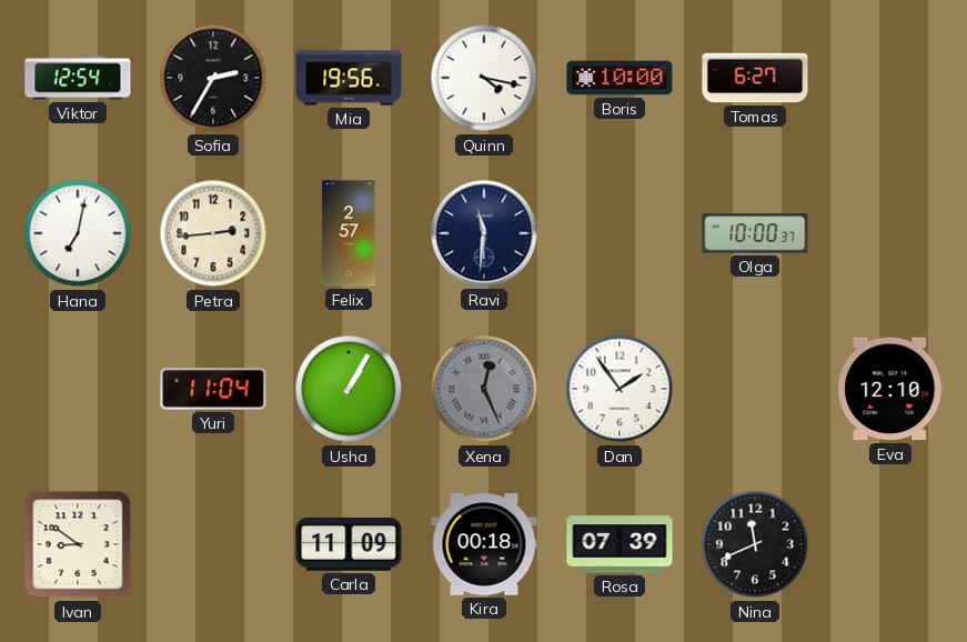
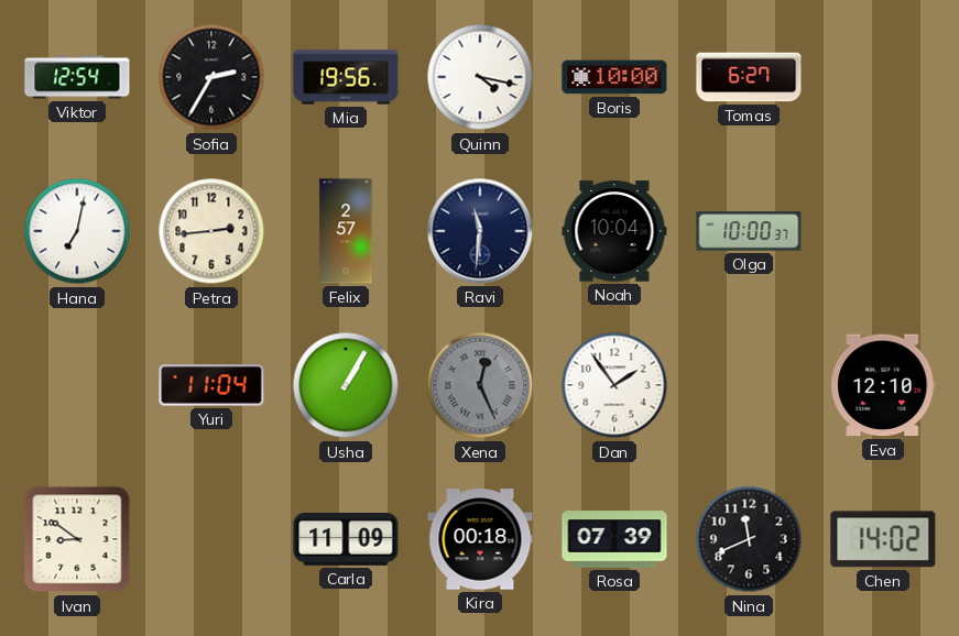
Noah: none -> 10:04
Chen: none -> 14:02
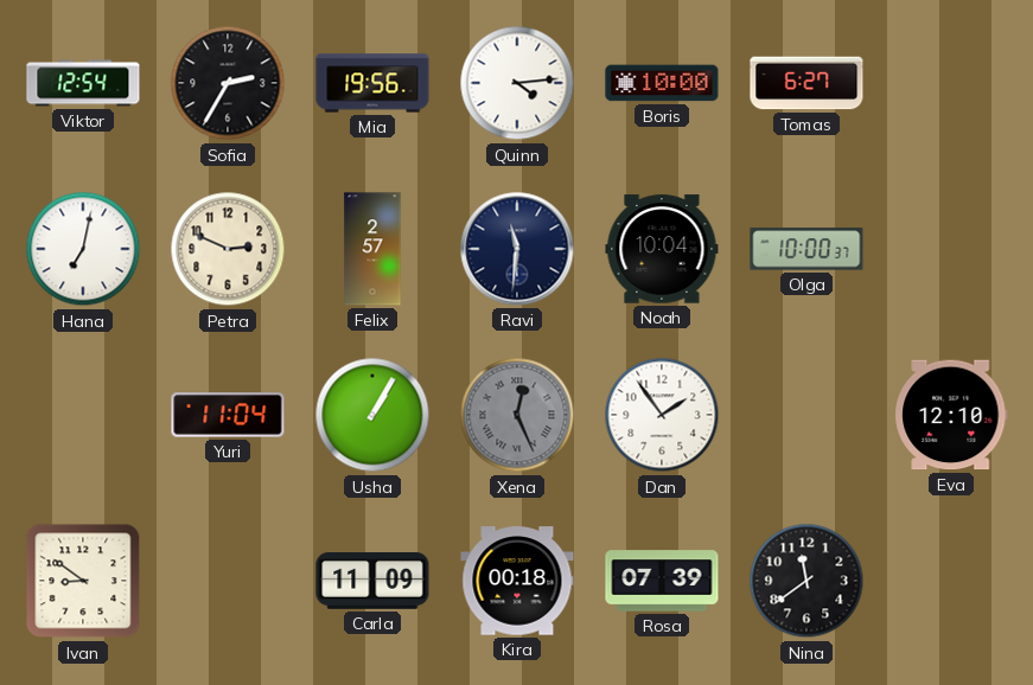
Quinn: 4:17 -> 4:14
Petra: 2:44 -> 2:49
Nina: 11:41 -> 11:39
Chen: 14:02 -> none
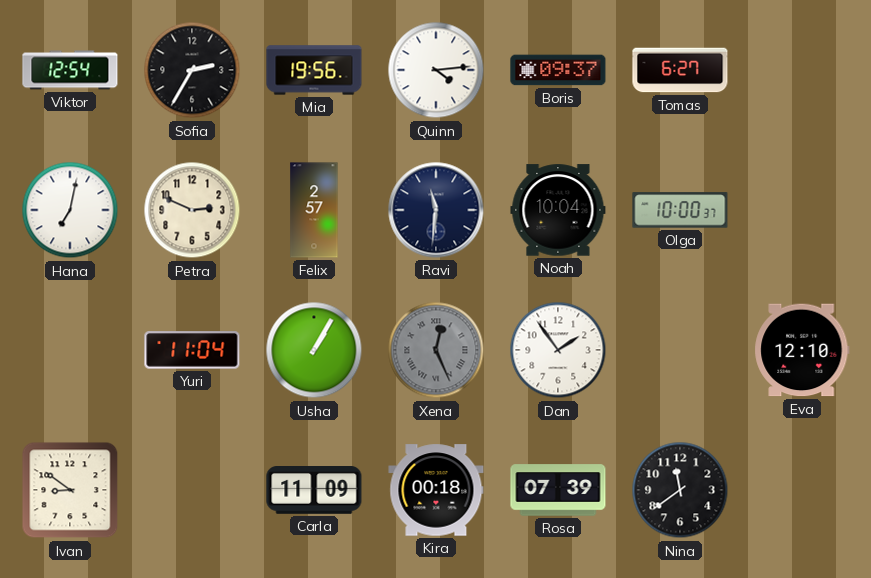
Boris: 10:00 -> 09:37
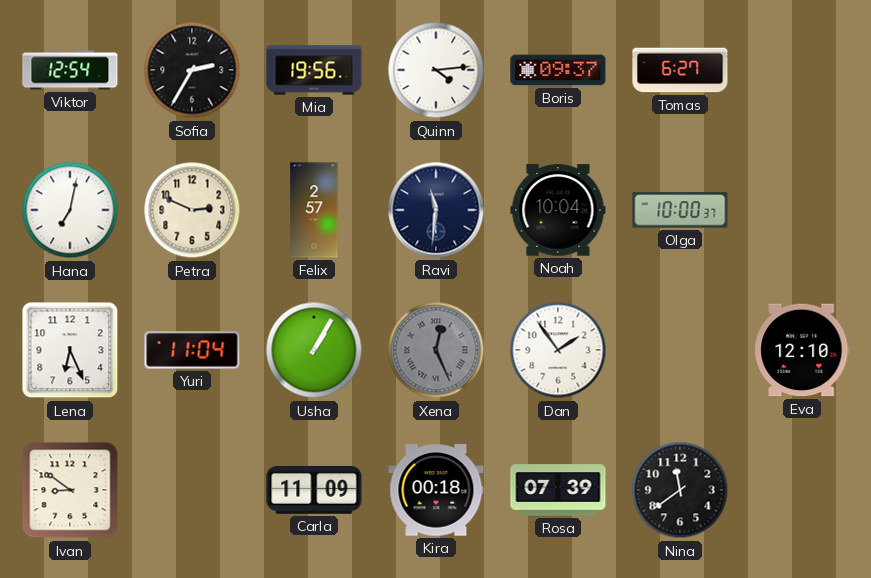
Lena: none -> 6:26
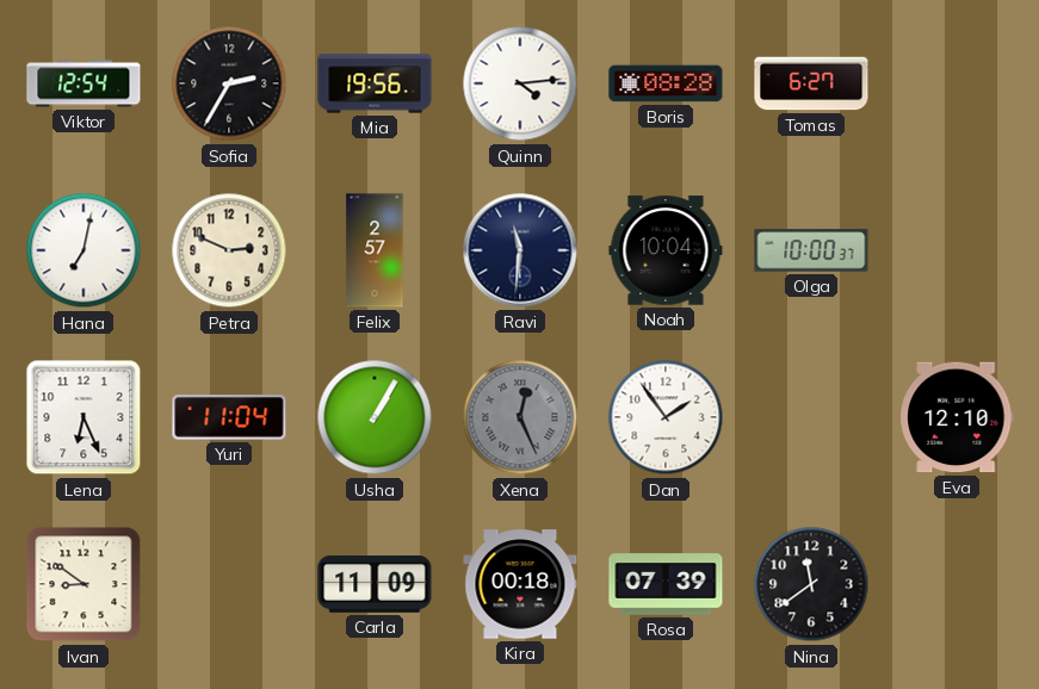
Boris: 09:37 -> 08:28
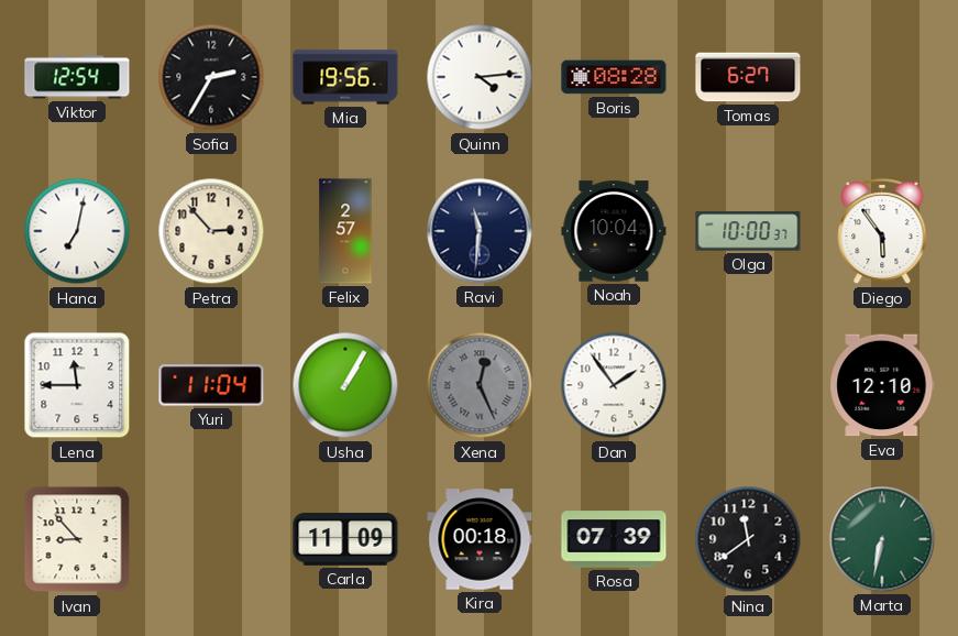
Petra: 2:49 -> 2:53
Diego: none -> 5:54
Lena: 6:26 -> 11:45
Ivan: 8:51 -> 8:53
Marta: none -> 6:32
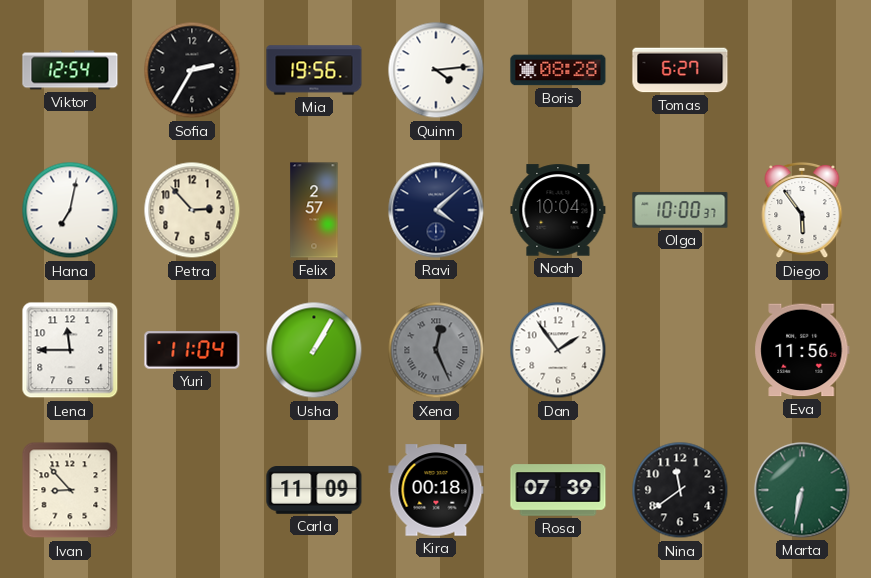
Ravi: 11:31 -> 4:08
Eva: 12:10 -> 11:56
